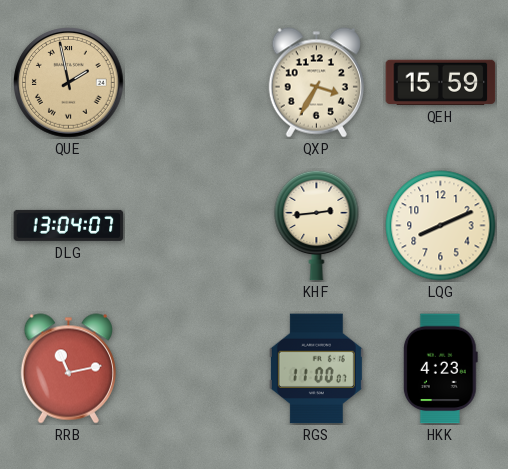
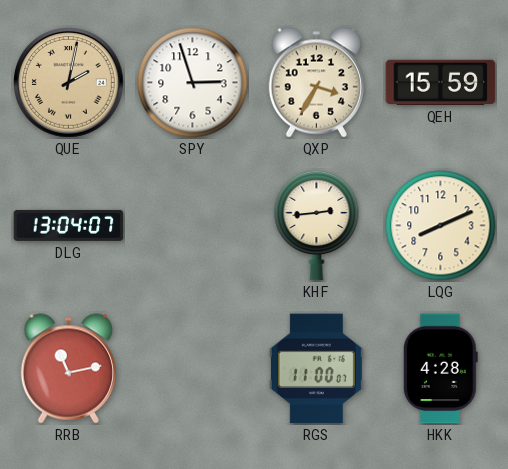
QUE: 1:58 -> 2:02
SPY: none -> 2:57
HKK: 4:23 -> 4:28
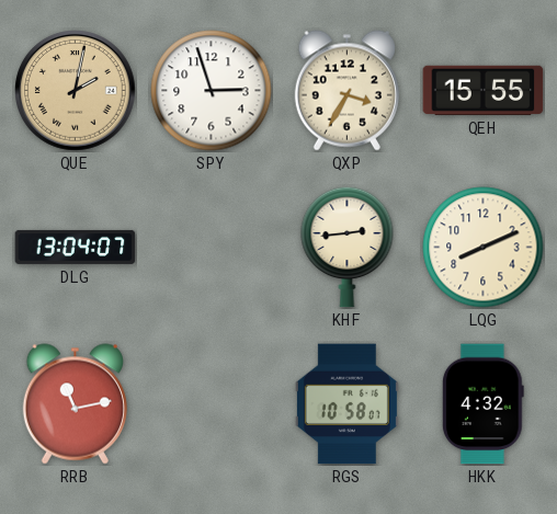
QEH: 15:59 -> 15:55
RGS: 11:00 -> 10:58
HKK: 4:28 -> 4:32
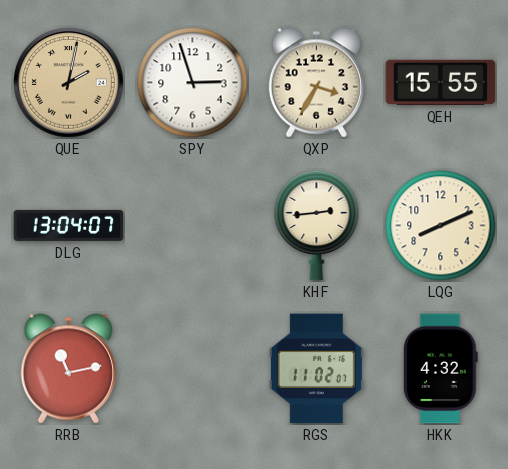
RGS: 10:58 -> 11:02
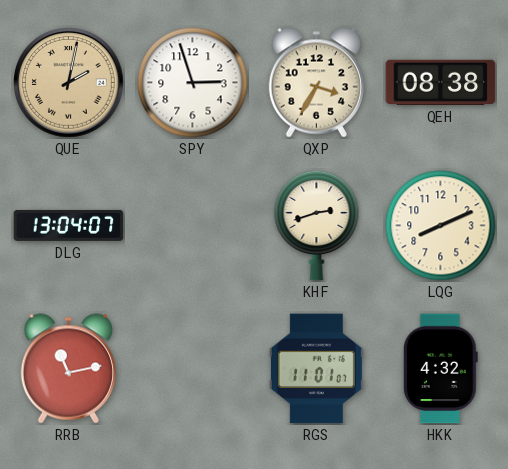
QEH: 15:55 -> 08:38
KHF: 2:44 -> 2:42
RGS: 11:02 -> 11:01
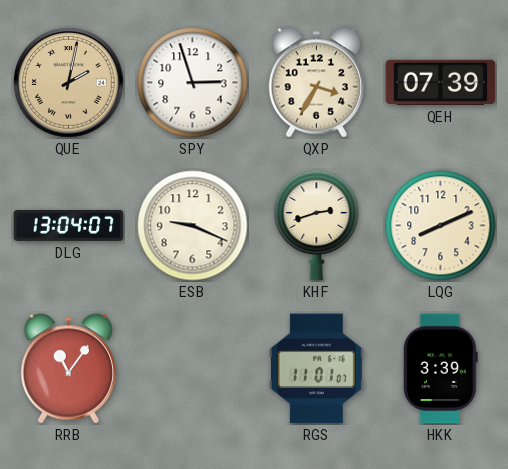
QEH: 08:38 -> 07:39
ESB: none -> 9:19
RRB: 11:13 -> 11:06
HKK: 4:32 -> 3:39
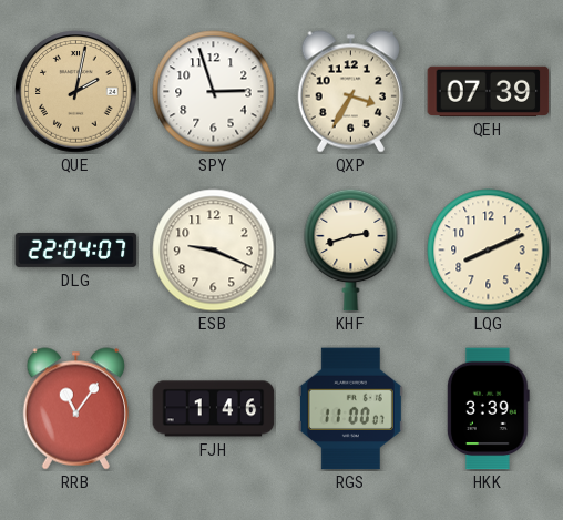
DLG: 13:04 -> 22:04
FJH: none -> 1:46
RGS: 11:01 -> 11:00
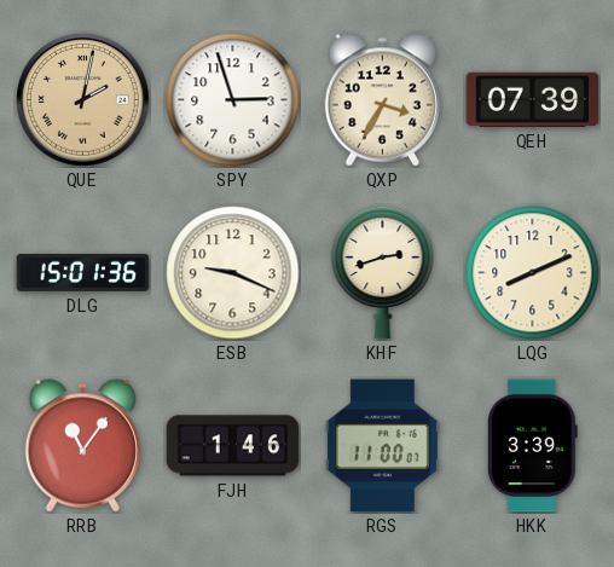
DLG: 22:04 -> 15:01
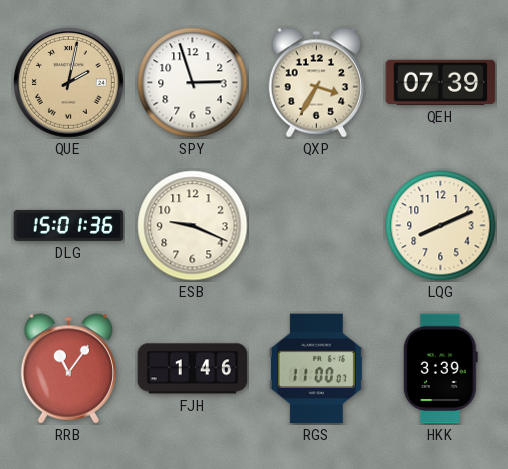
KHF: 2:42 -> none
